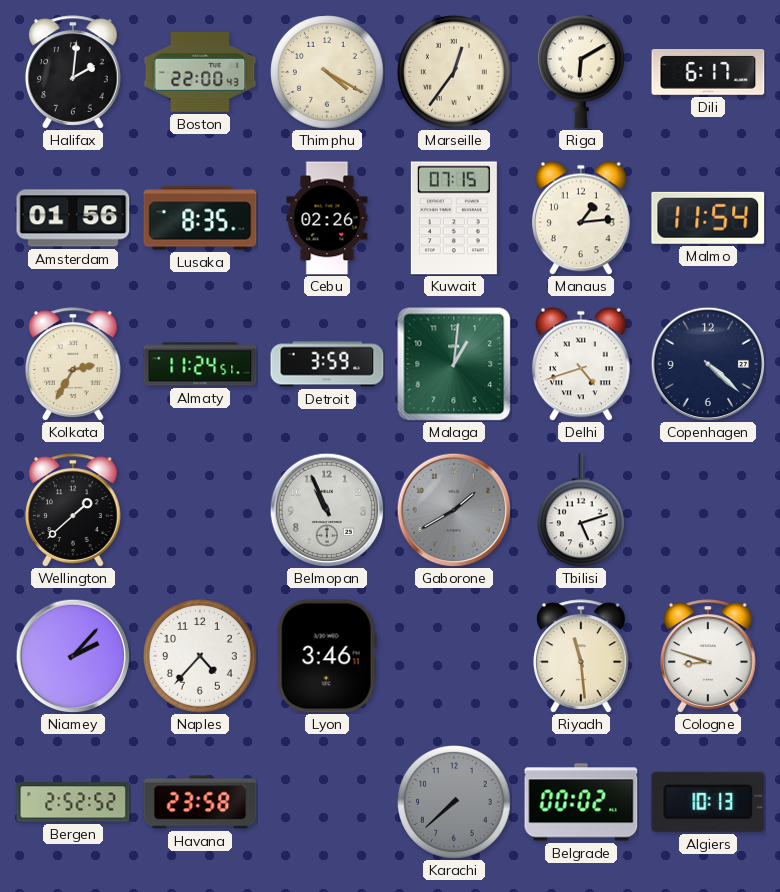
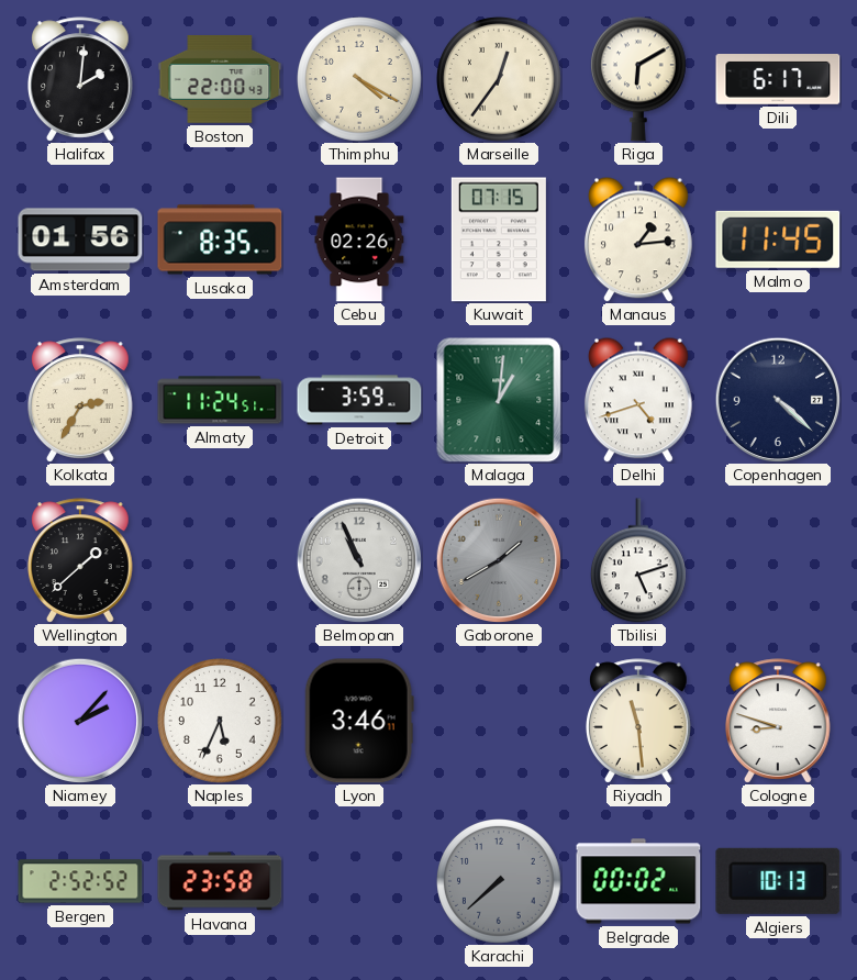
Malmo: 11:54 -> 11:45
Naples: 4:37 -> 5:34
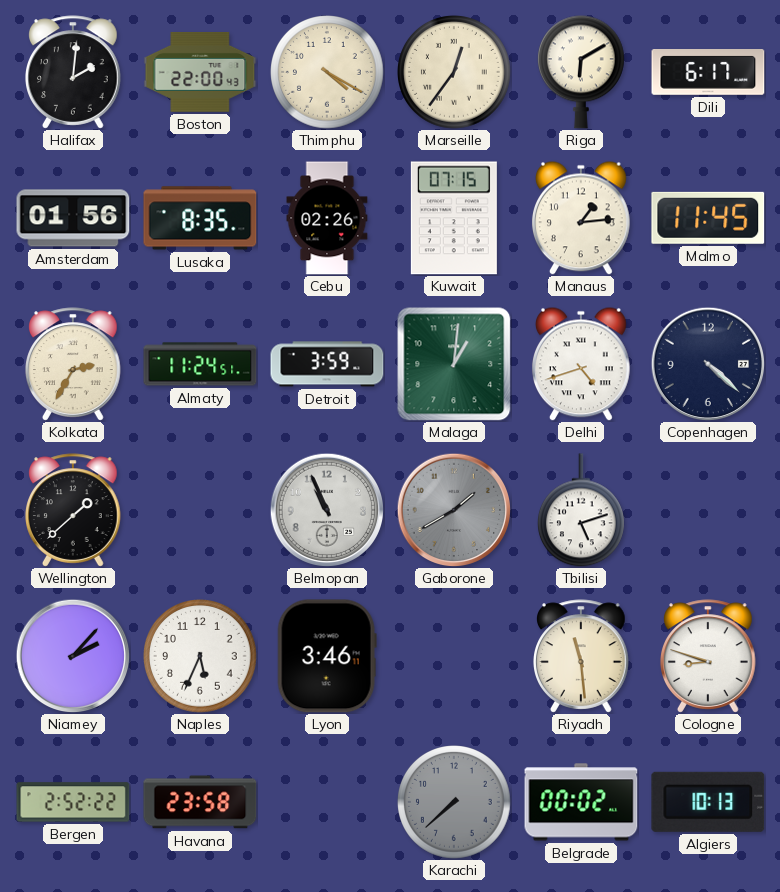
Bergen: 2:52:52 -> 2:52:22
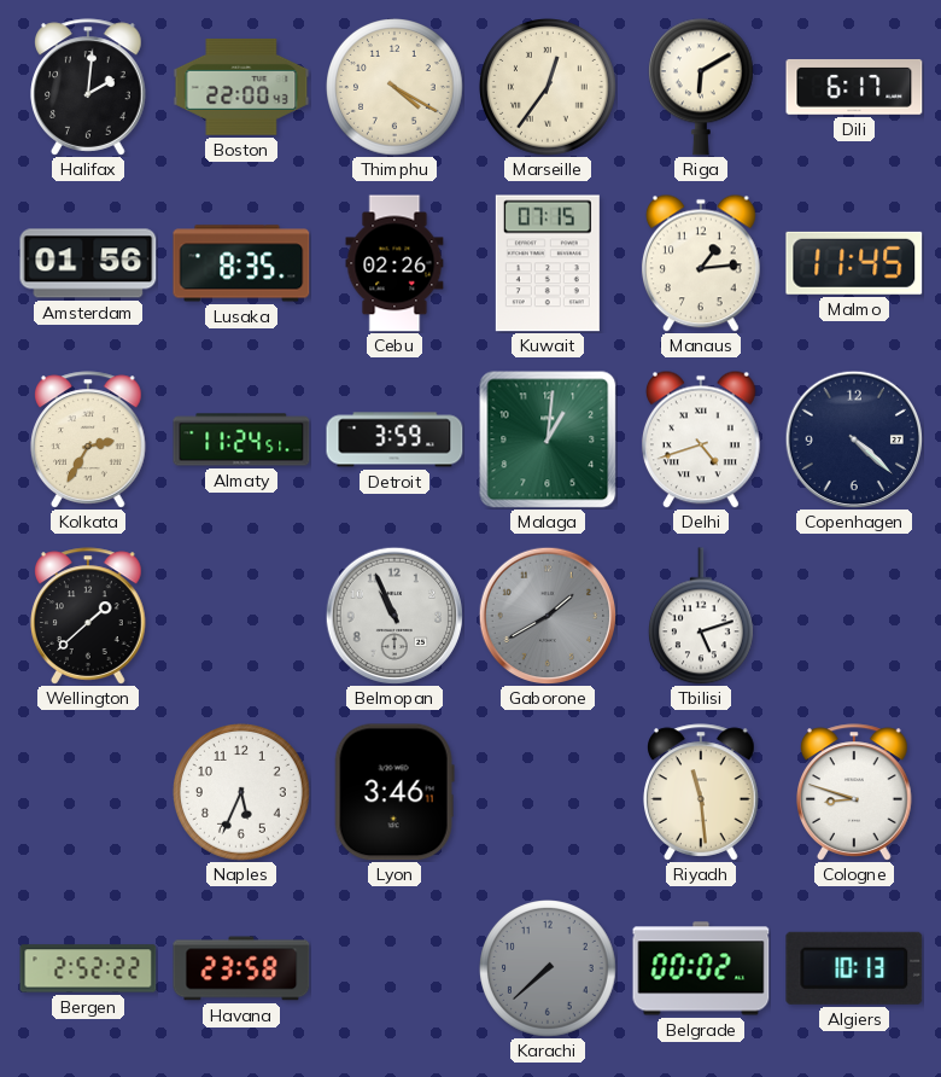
Niamey: 2:07 -> none
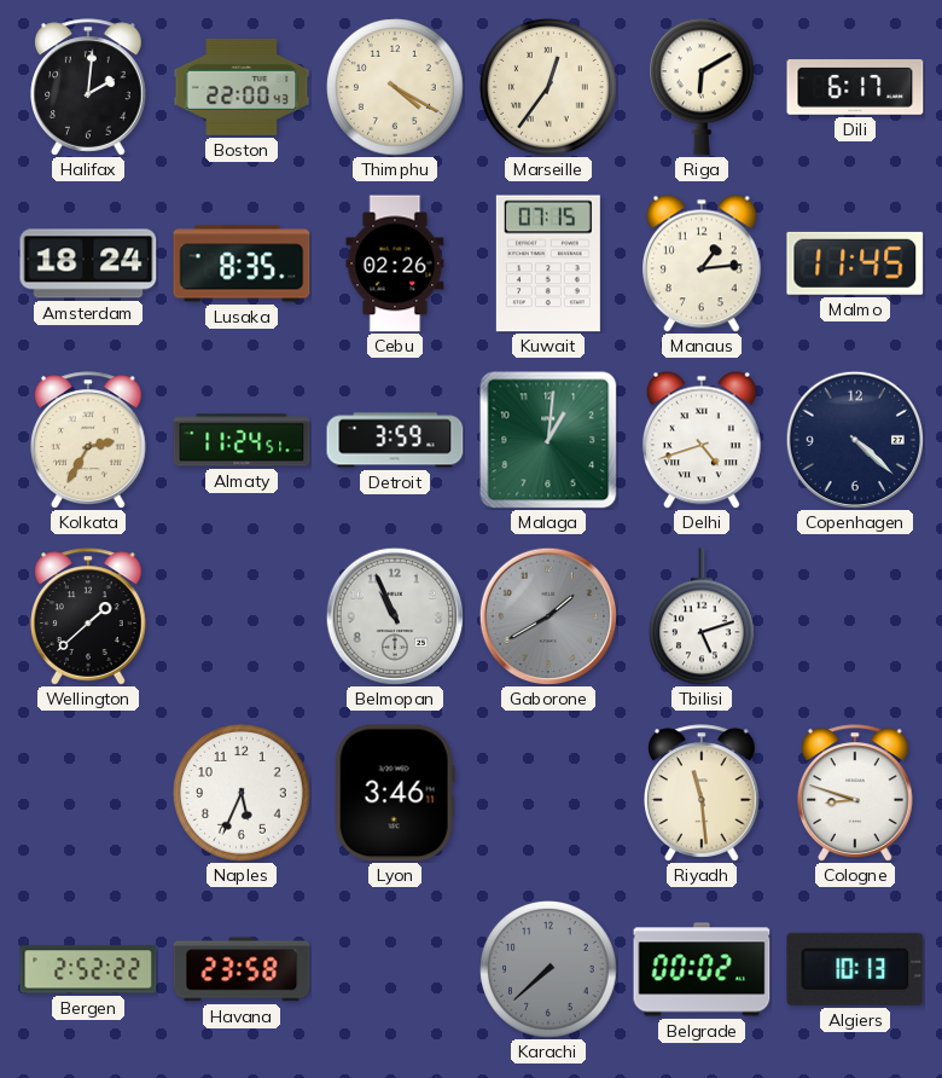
Amsterdam: 01:56 -> 18:24
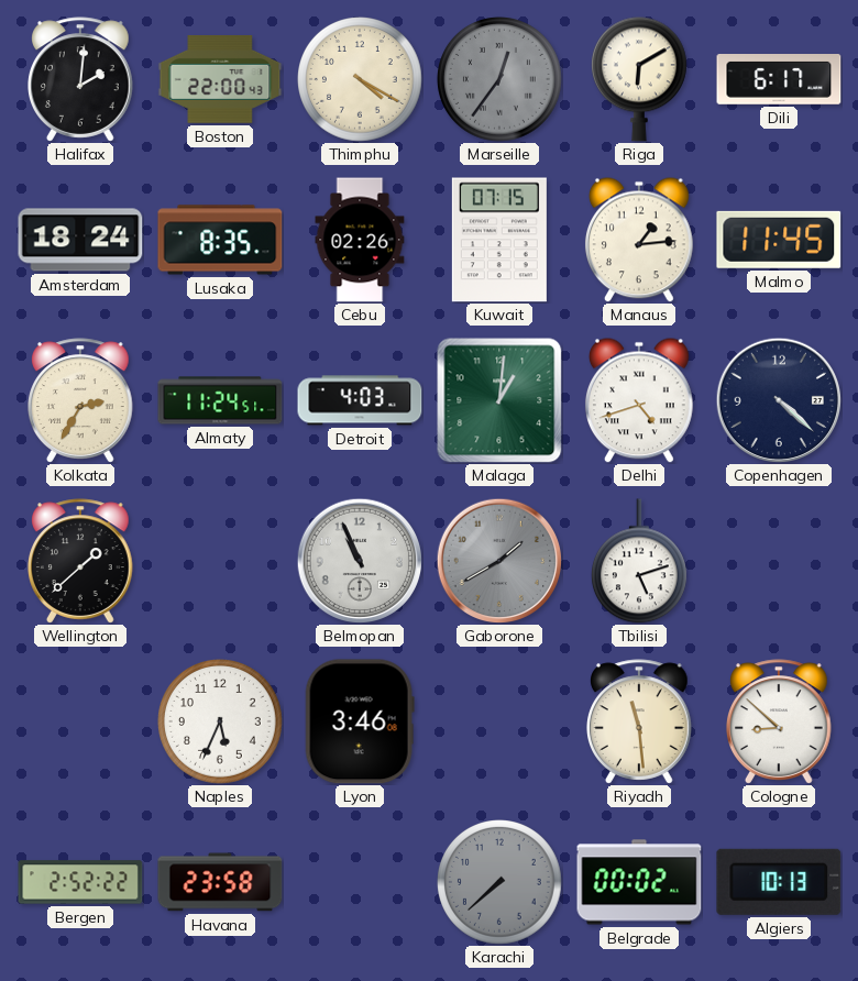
Marseille dial: cream -> grey
Detroit: 3:59 -> 4:03
Lyon: 3:46:11 -> 3:46
Cologne: 8:48 -> 8:52
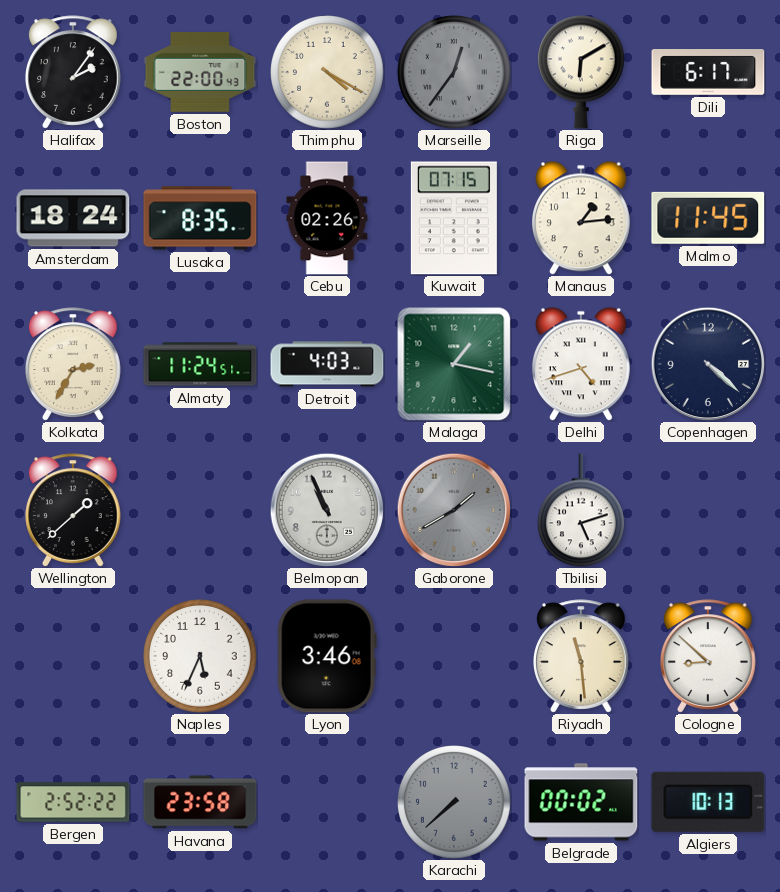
Halifax: 2:01 -> 2:06
Malaga: 1:01 -> 1:17
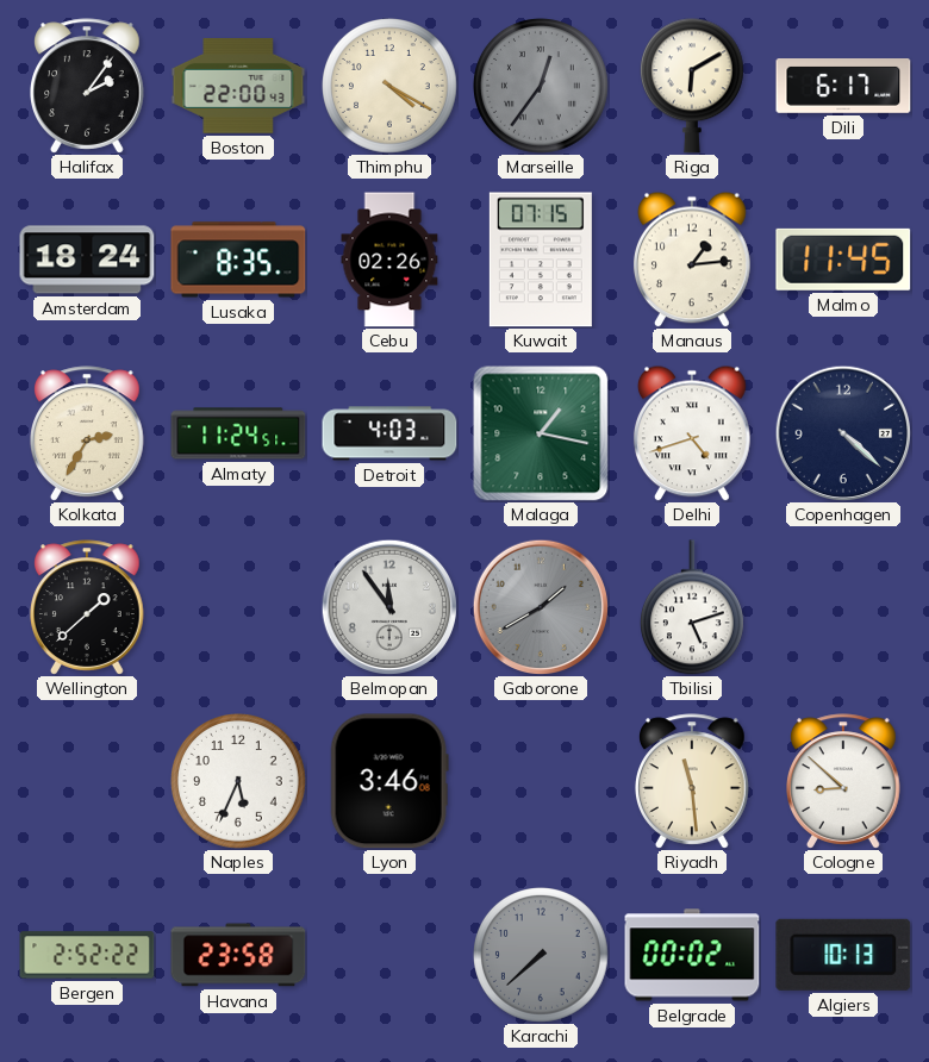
Belmopan: 10:56 -> 11:54
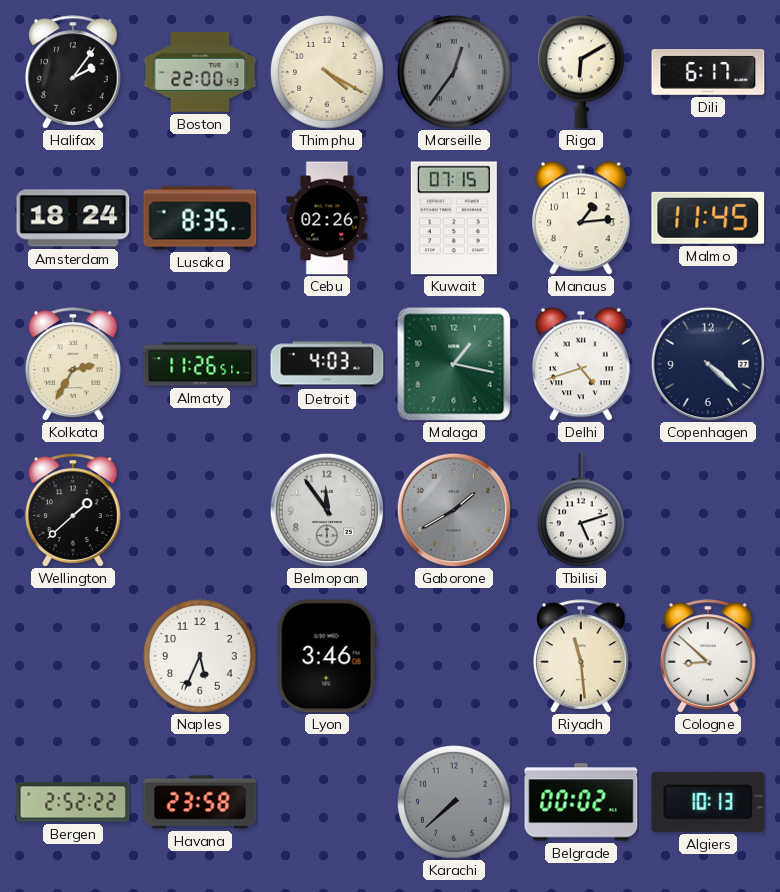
Almaty: 11:24 -> 11:26
